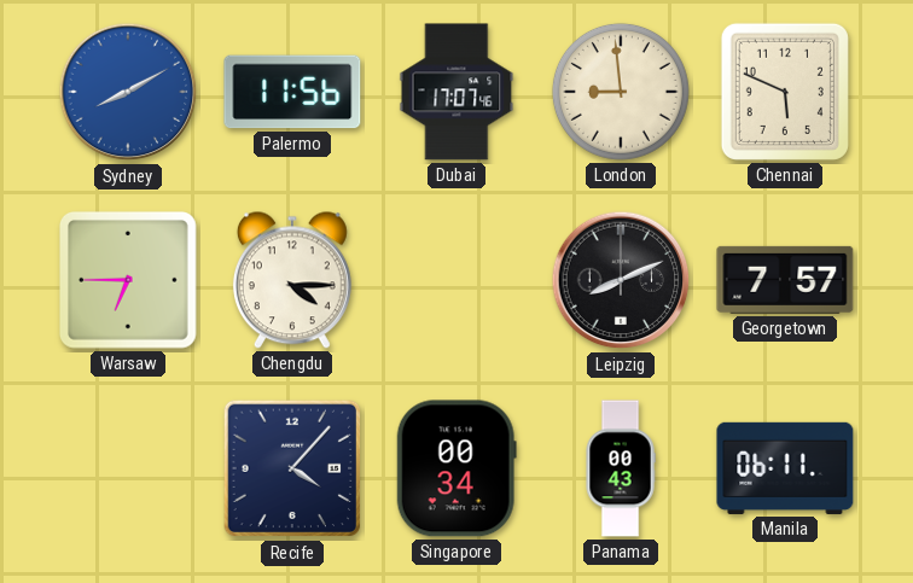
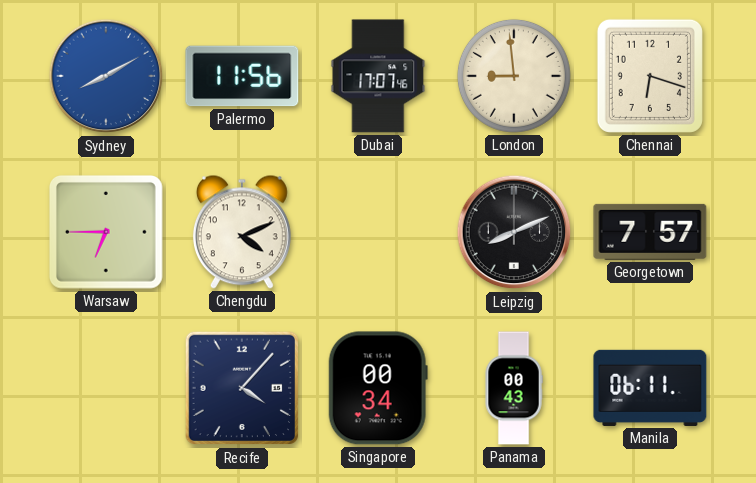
Chennai: 5:49 -> 6:18
Chengdu: 4:15 -> 4:11
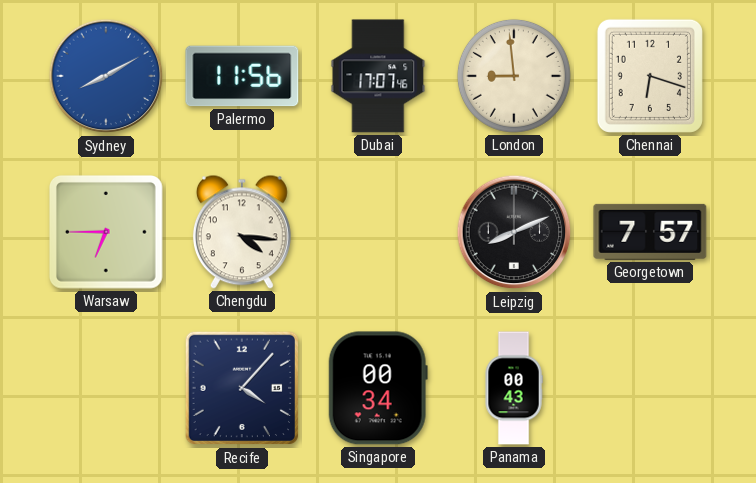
Chengdu: 4:11 -> 4:16
Manila: 06:11 -> none
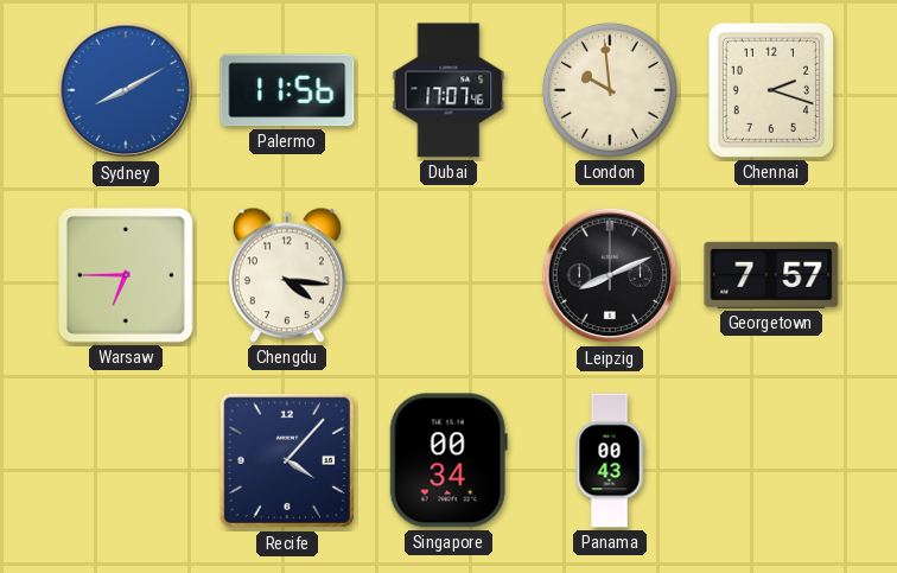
London: 8:59 -> 9:59
Chennai: 6:18 -> 2:18
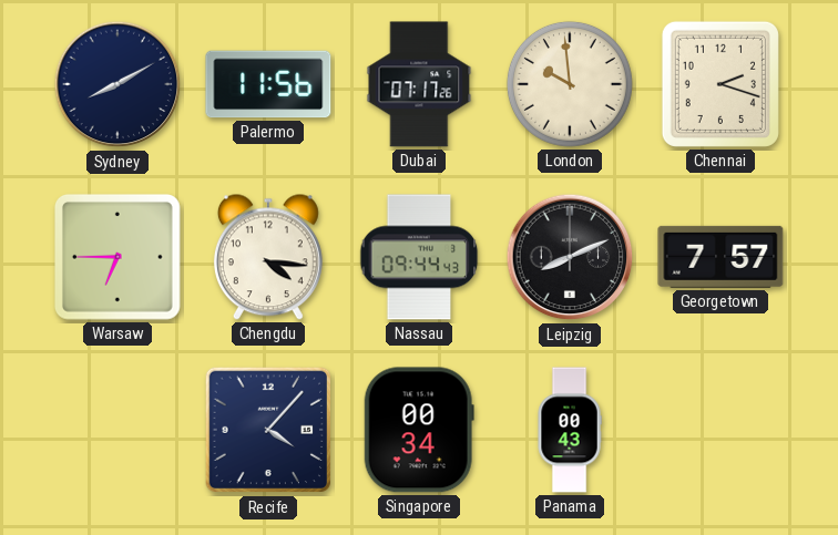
Sydney dial: blue -> navy
Dubai: 17:07 -> 07:17
Nassau: none -> 09:44
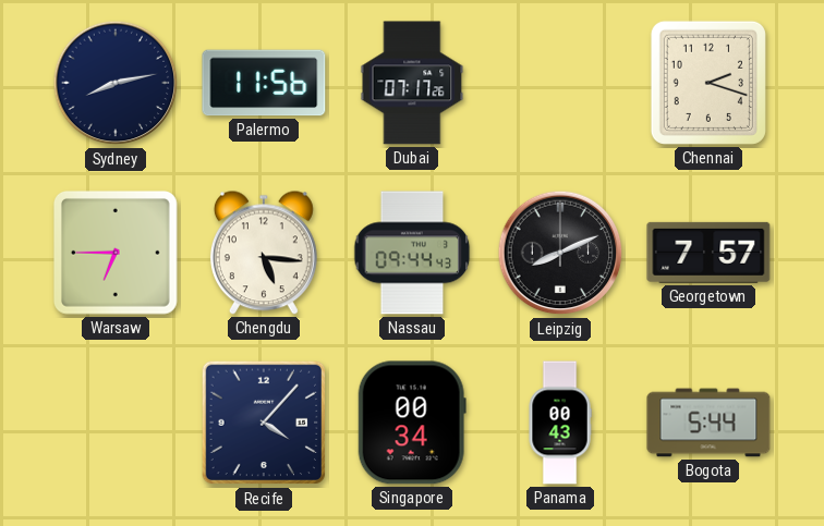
Sydney: 8:10 -> 8:13
London: 9:59 -> none
Chengdu: 4:16 -> 5:16
Bogota: none -> 5:44
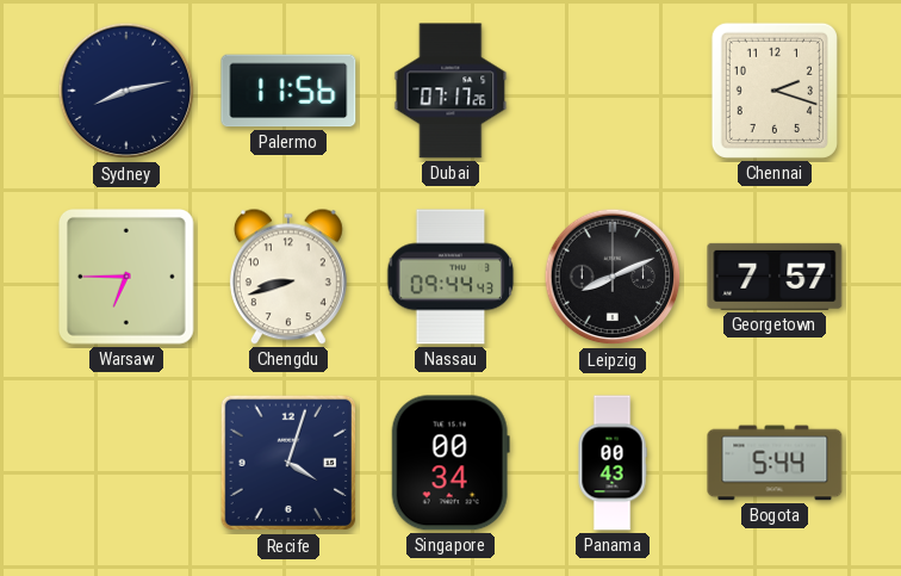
Chengdu: 5:16 -> 8:42
Recife: 4:07 -> 4:03
